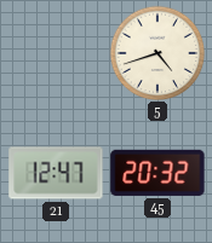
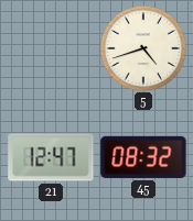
45: 20:32 -> 08:32
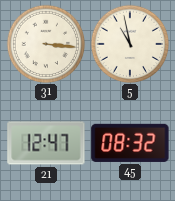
31: none -> 3:16
5: 4:42 -> 10:58
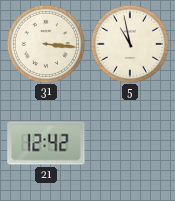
21: 12:47 -> 12:42
45: 08:32 -> none
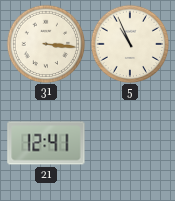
5: 10:58 -> 10:56
21: 12:42 -> 12:41
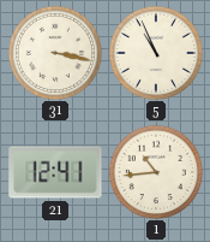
31: 3:16 -> 3:17
1: none -> 10:44
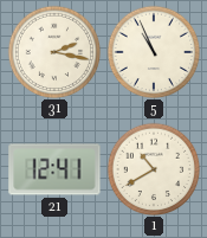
31: 3:17 -> 2:17
1: 10:44 -> 10:40
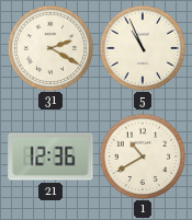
31: 2:17 -> 2:20
21: 12:41 -> 12:36
